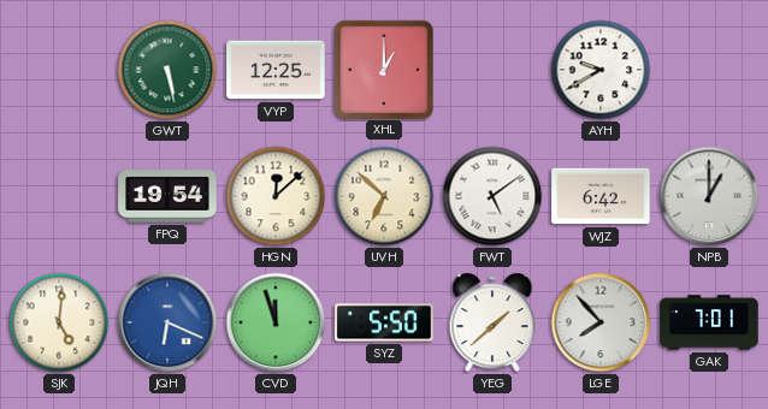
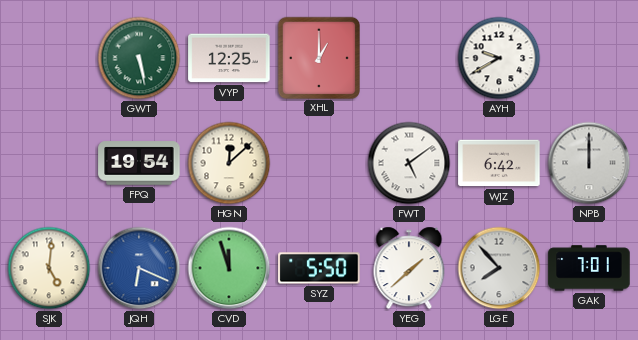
UVH: 6:52 -> none
NPB: 1:00 -> 12:00
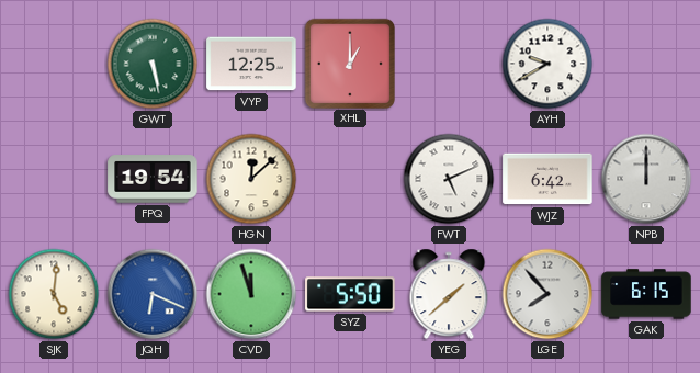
FWT: 5:09 -> 5:11
GAK: 7:01 -> 6:15
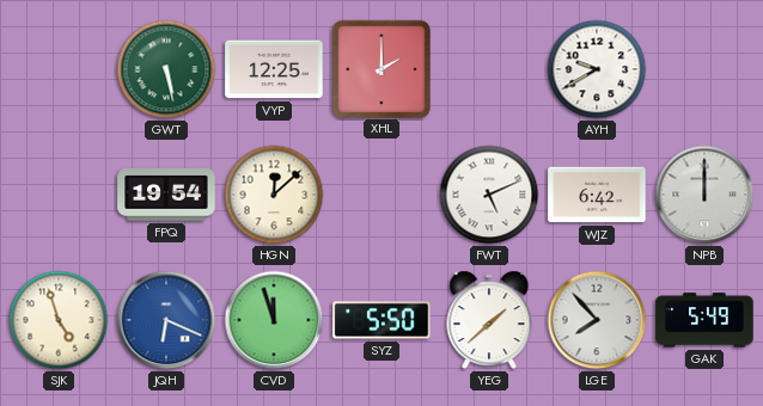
XHL: 1:00 -> 2:00
SJK: 5:01 -> 4:57
GAK: 6:15 -> 5:49
